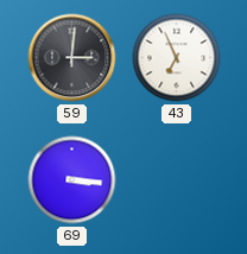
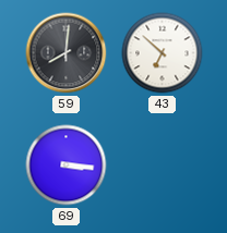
59: 3:01 -> 8:01
43: 6:56 -> 6:52
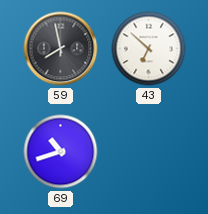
59: 8:01 -> 7:58
69: 3:16 -> 10:42
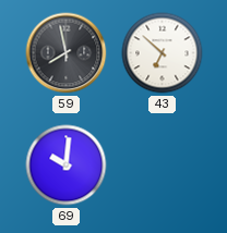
69: 10:42 -> 10:01
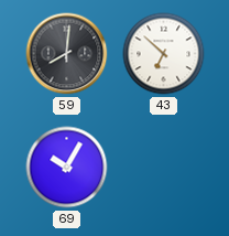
59: 7:58 -> 8:01
69: 10:01 -> 10:05
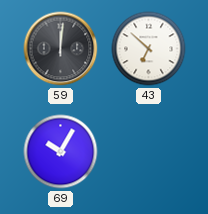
59: 8:01 -> 12:01
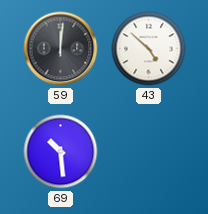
43: 6:52 -> 4:52
69: 10:05 -> 10:29
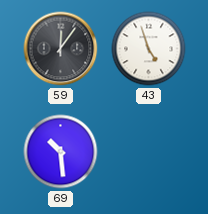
59: 12:01 -> 12:06
43: 4:52 -> 4:57
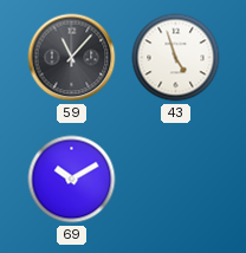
59: 12:06 -> 11:07
69: 10:29 -> 10:10
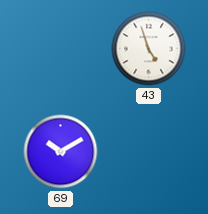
59: 11:07 -> none
